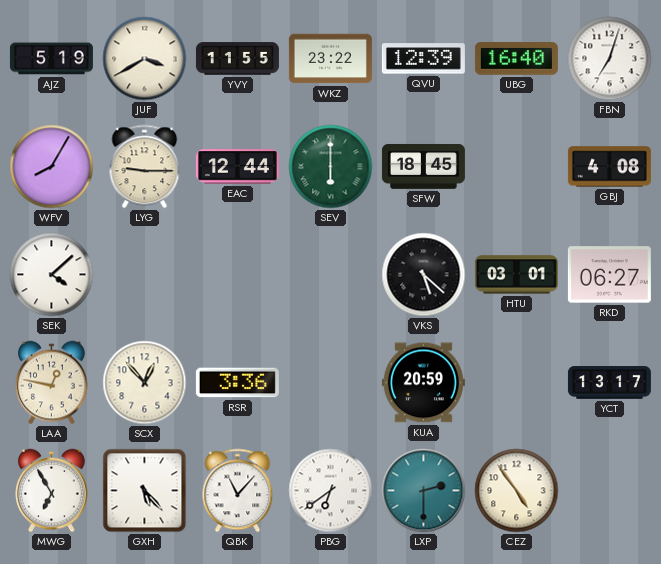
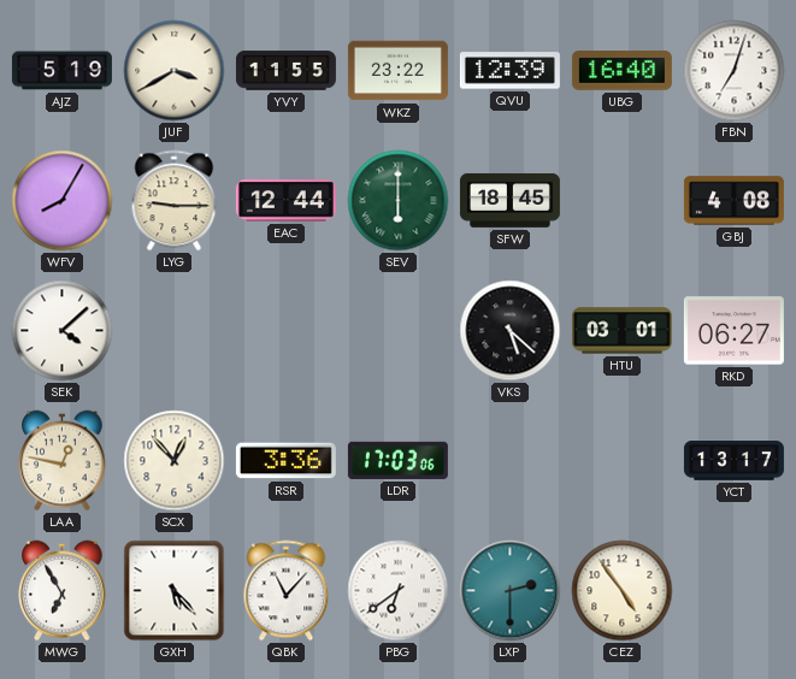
LDR: none -> 17:03
KUA: 20:59 -> none
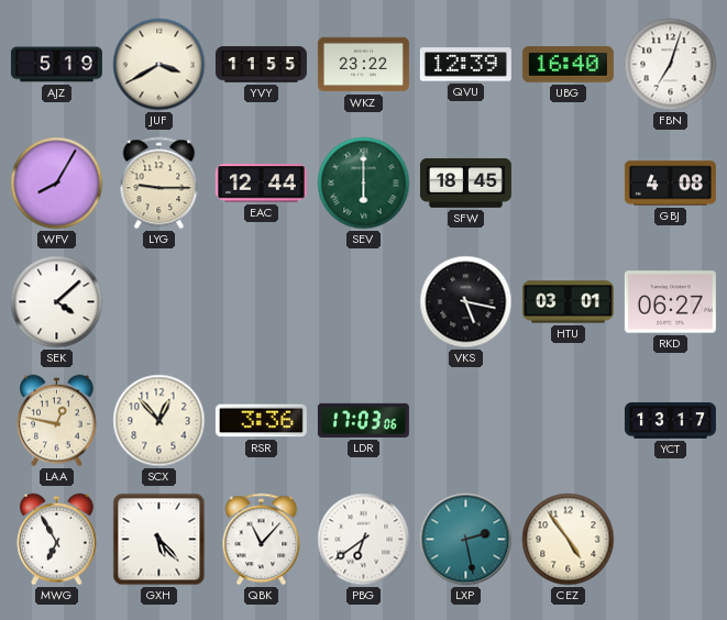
VKS: 5:22 -> 5:17
LXP: 2:30 -> 2:28
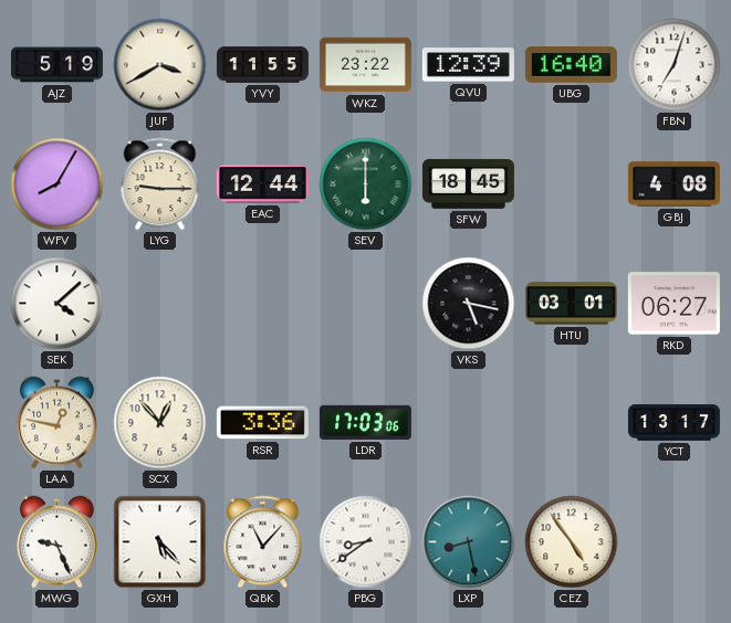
MWG: 6:55 -> 9:26
PBG: 6:39 -> 8:39
LXP: 2:28 -> 8:28
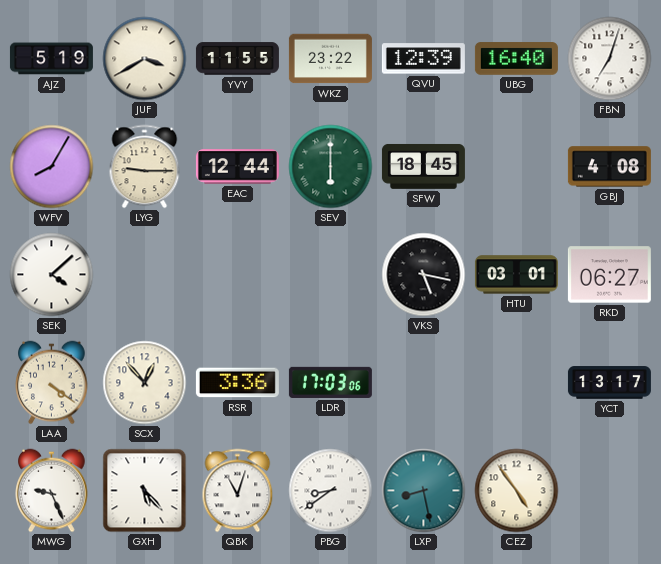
LAA: 12:47 -> 4:21
QBK: 11:07 -> 11:03
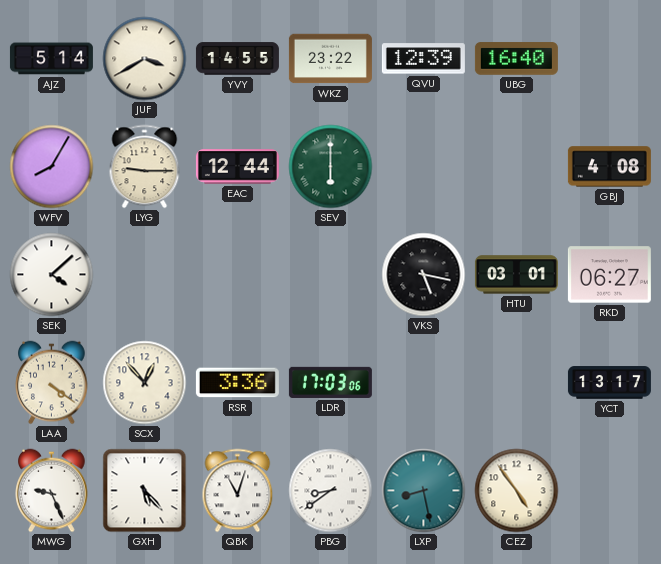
AJZ: 5:19 -> 5:14
YVY: 11:55 -> 14:55
FBN: 7:03 -> none
SFW: 18:45 -> none
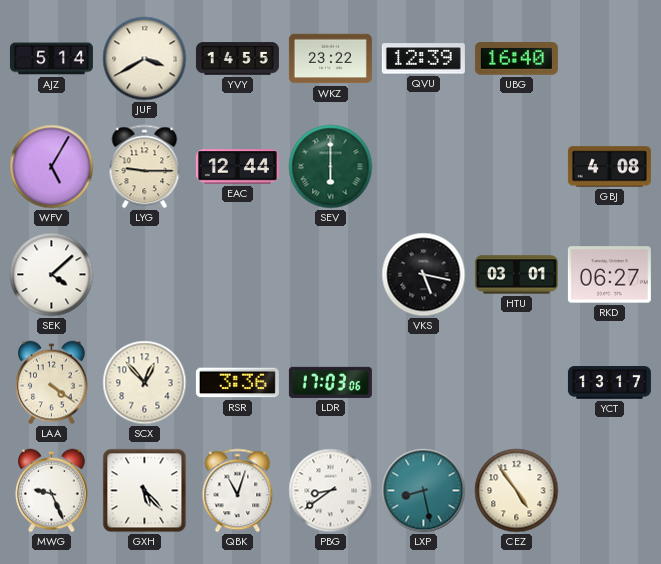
WFV: 8:05 -> 5:05
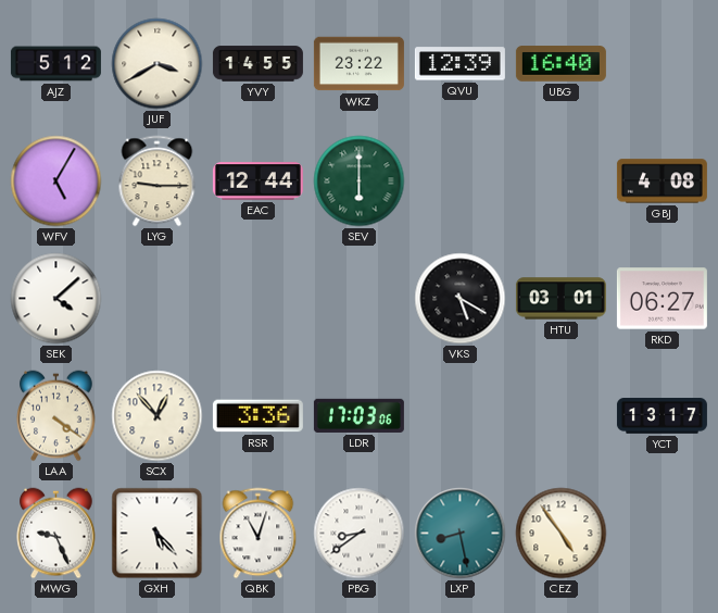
AJZ: 5:14 -> 5:12
VKS: 5:17 -> 5:20
